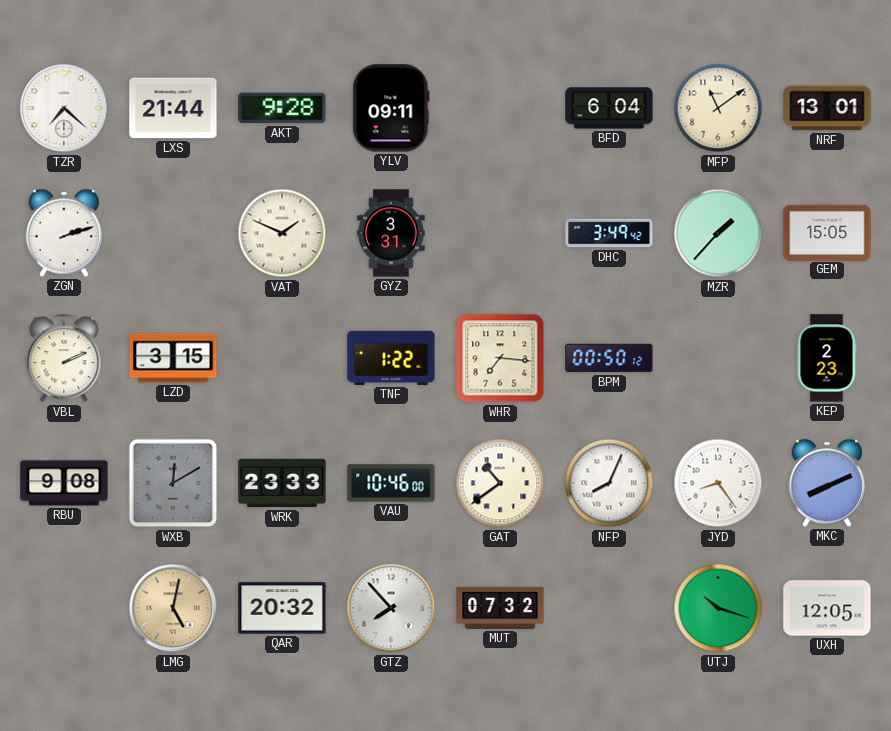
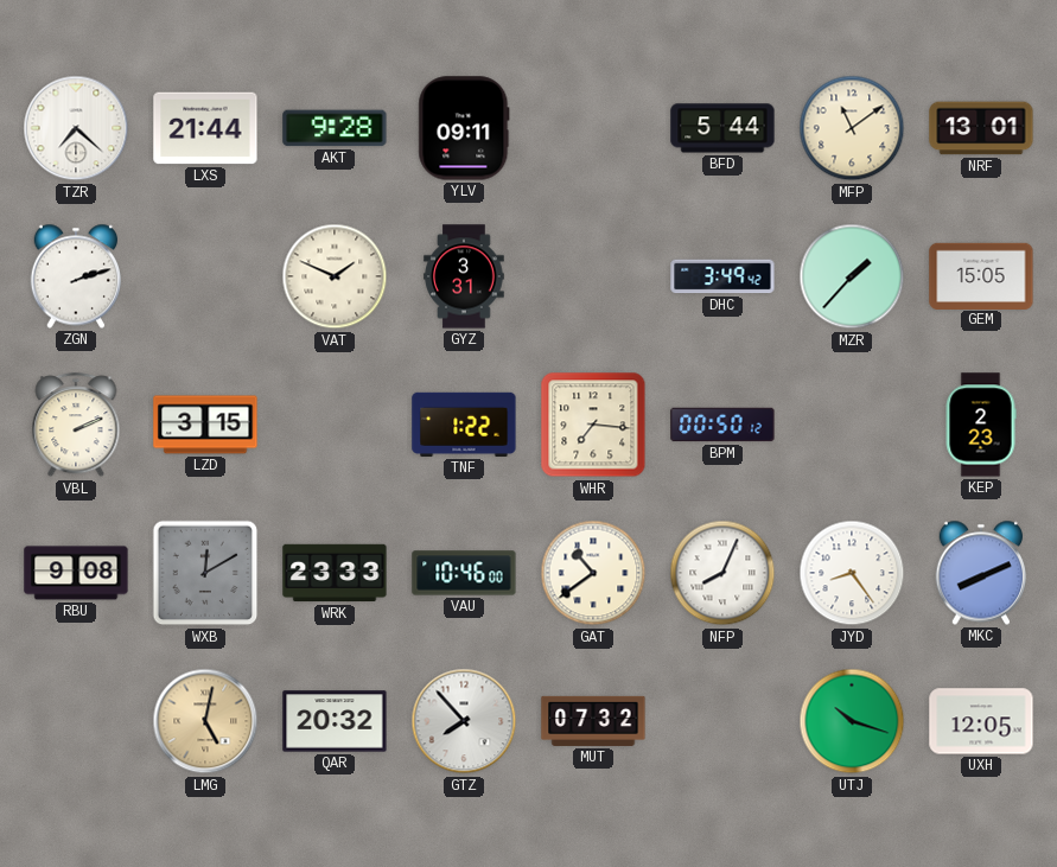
BFD: 6:04 -> 5:44
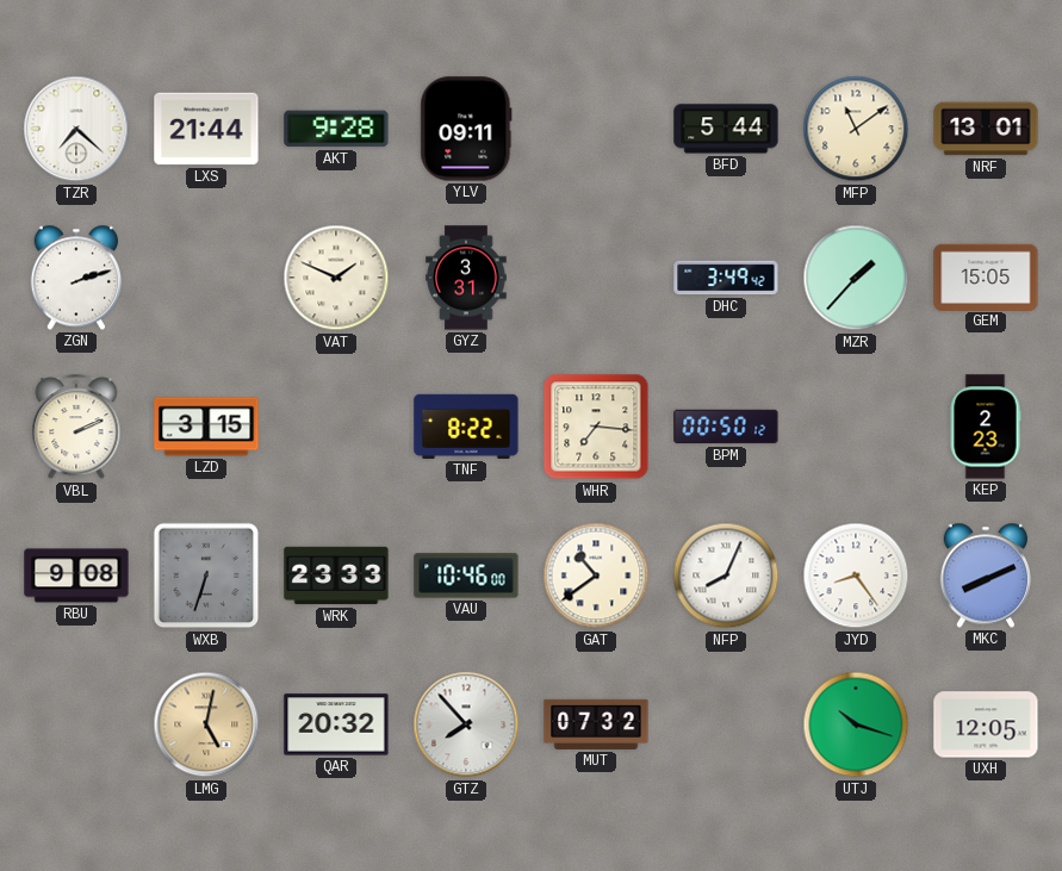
TNF: 1:22 -> 8:22
WXB: 12:10 -> 6:33
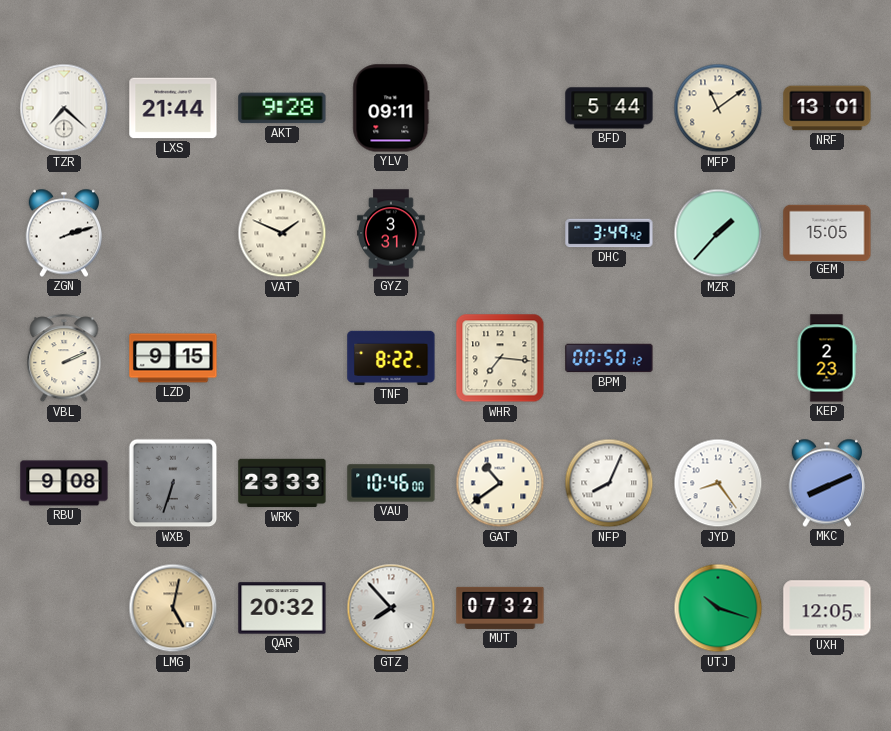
LZD: 3:15 -> 9:15
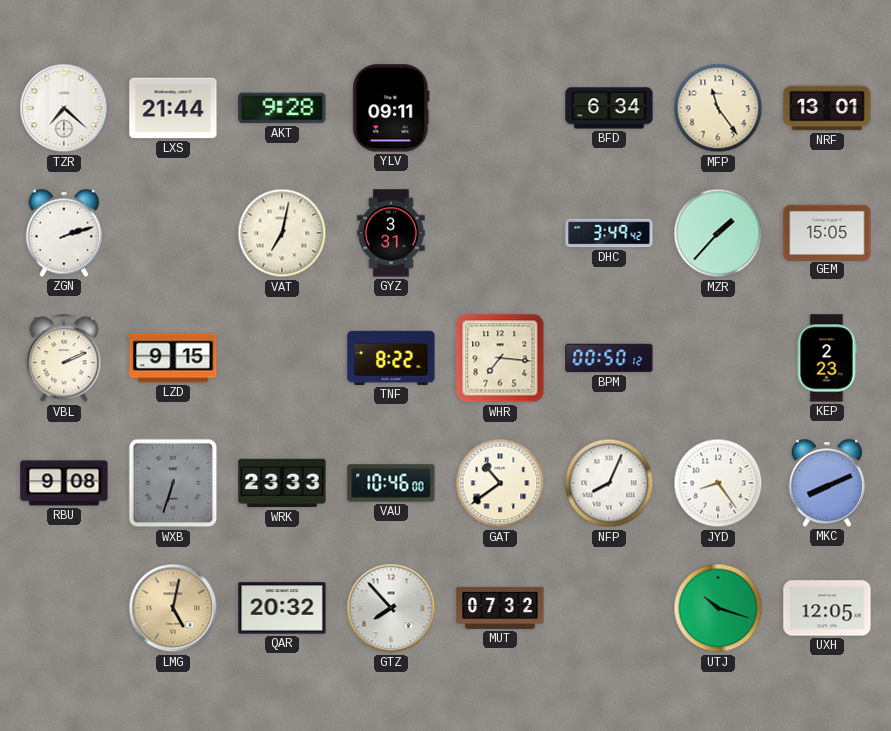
BFD: 5:44 -> 6:34
MFP: 11:09 -> 11:24
VAT: 1:49 -> 7:02
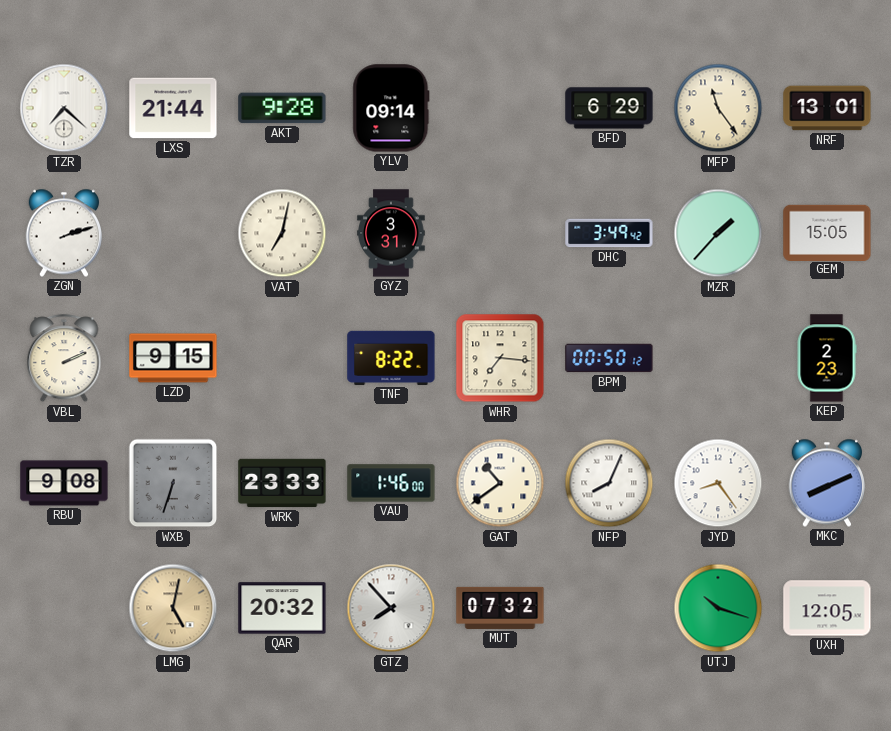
YLV: 09:11 -> 09:14
BFD: 6:34 -> 6:29
VAU: 10:46 -> 1:46
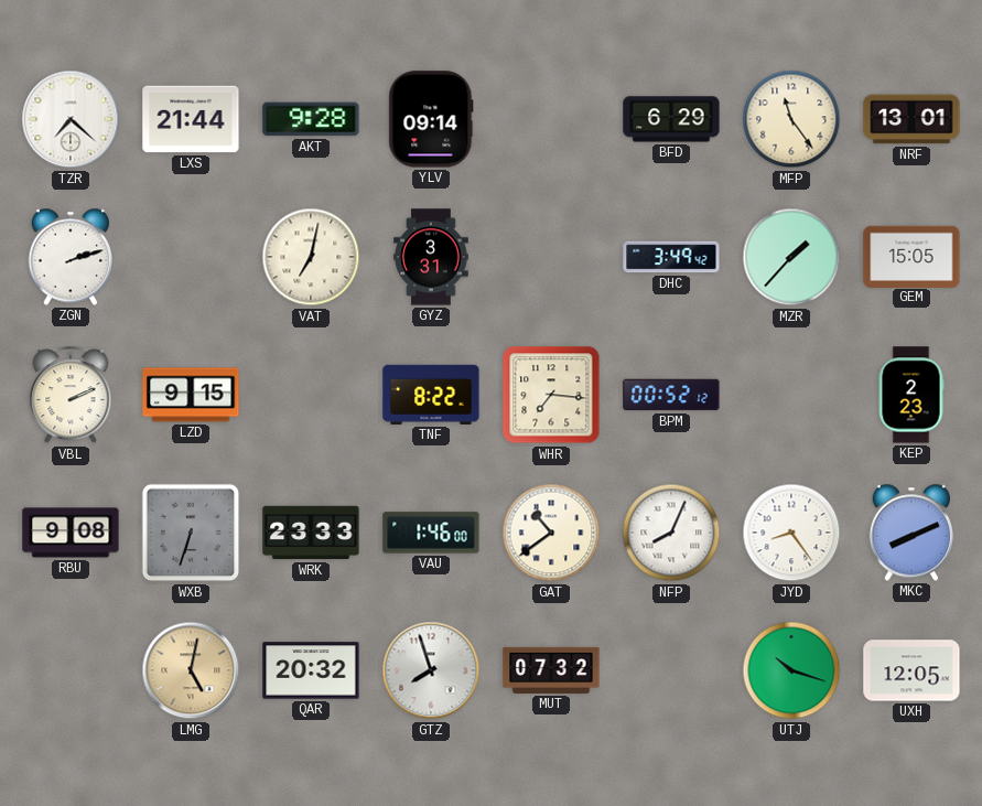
BPM: 00:50 -> 00:52
GTZ: 7:53 -> 7:57
